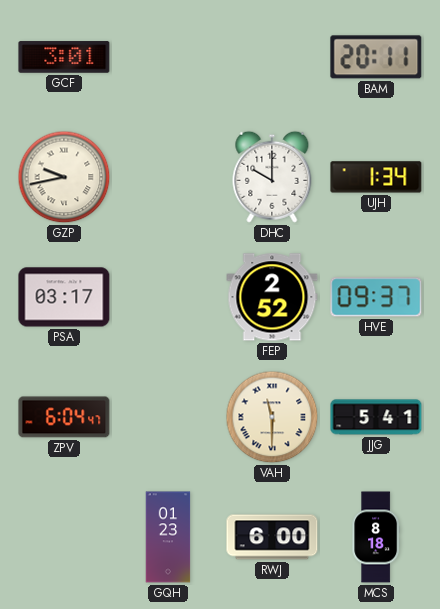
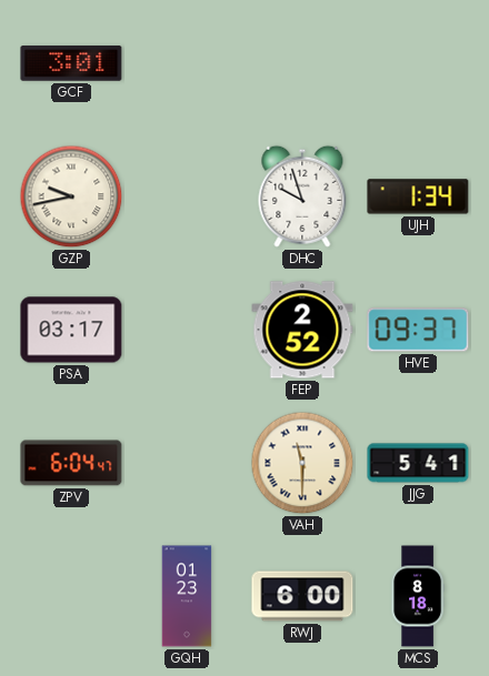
BAM: 20:11 -> none
DHC: 10:00 -> 9:57
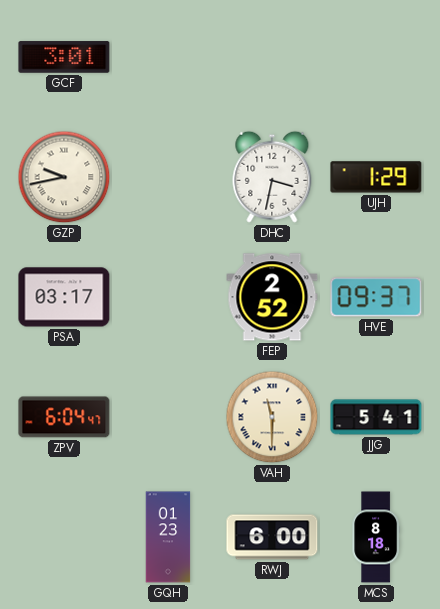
DHC: 9:57 -> 3:32
UJH: 1:34 -> 1:29
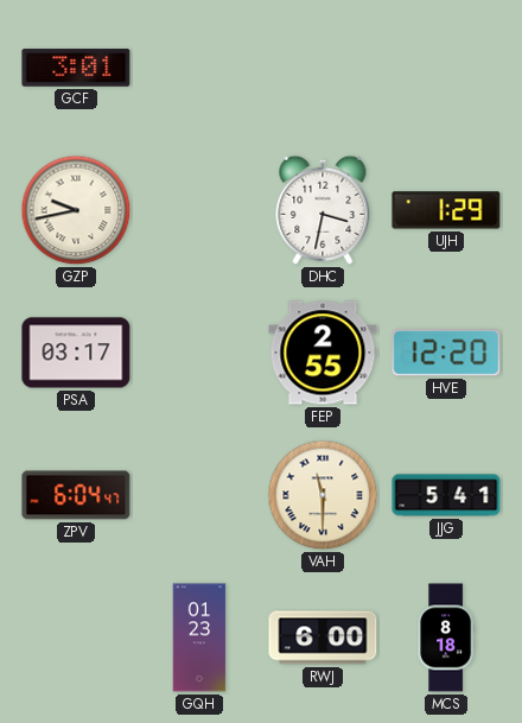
FEP: 2:52 -> 2:55
HVE: 09:37 -> 12:20
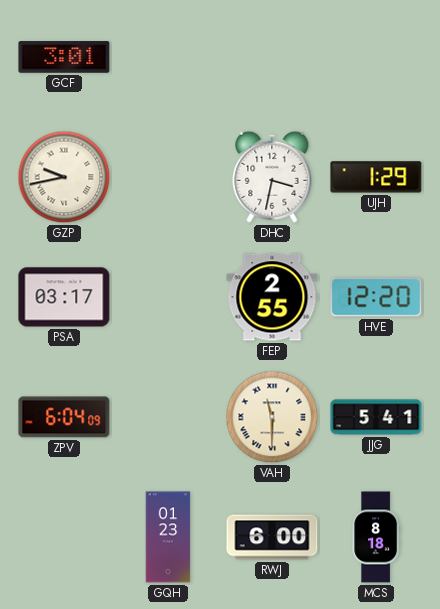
ZPV: 6:04:47 -> 6:04:09
